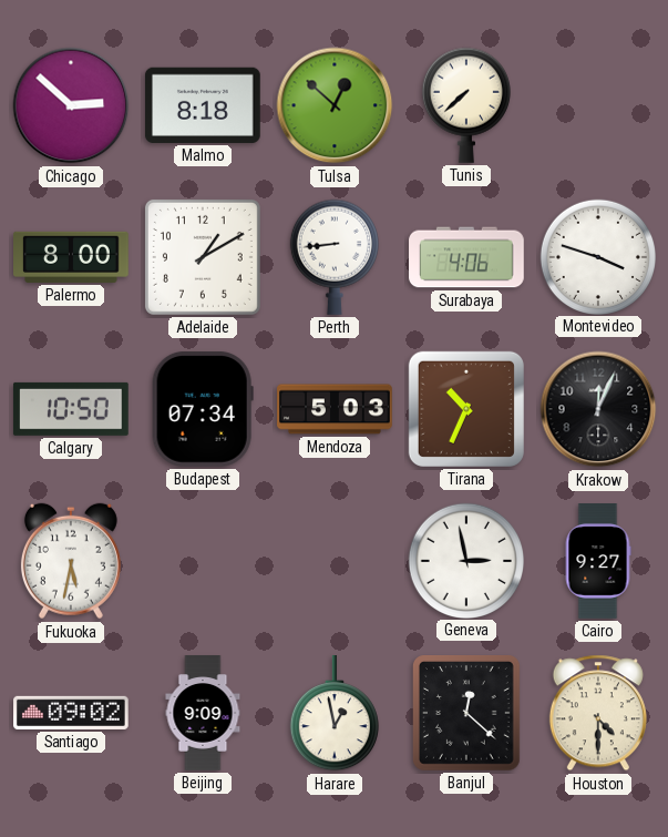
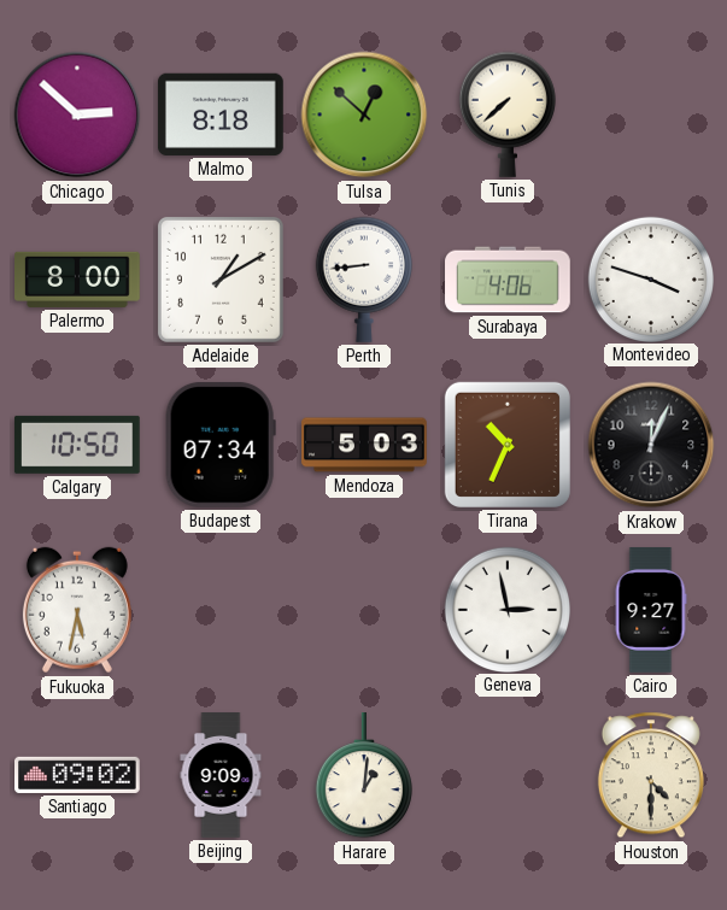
Harare: 12:58 -> 1:01
Banjul: 12:22 -> none
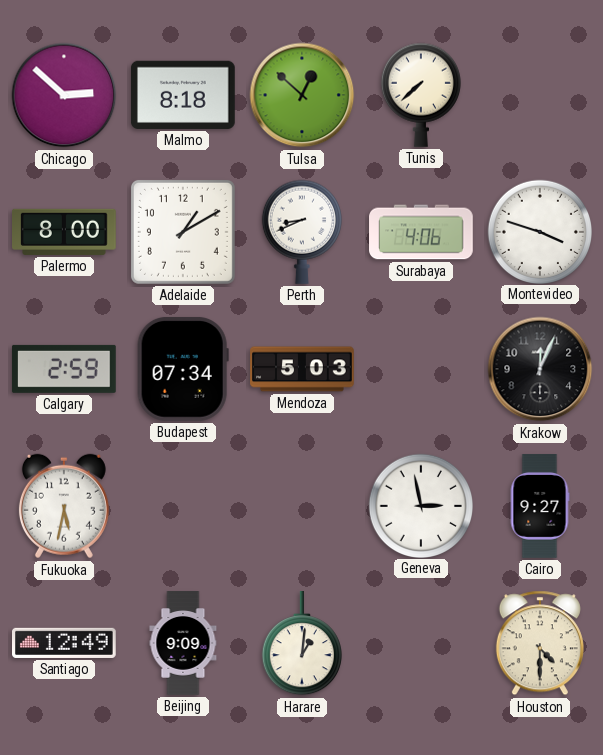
Perth: 8:44 -> 8:41
Calgary: 10:50 -> 2:59
Tirana: 10:34 -> none
Santiago: 09:02 -> 12:49
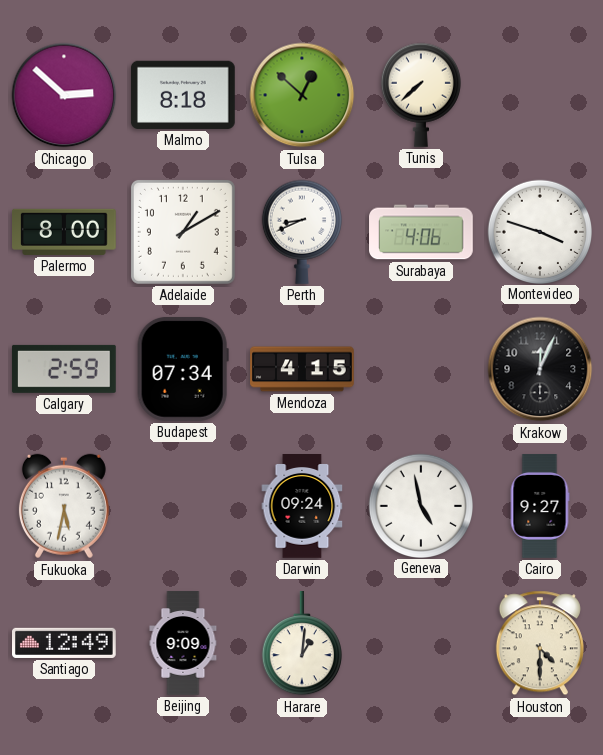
Mendoza: 5:03 -> 4:15
Darwin: none -> 09:24
Geneva: 2:58 -> 4:58
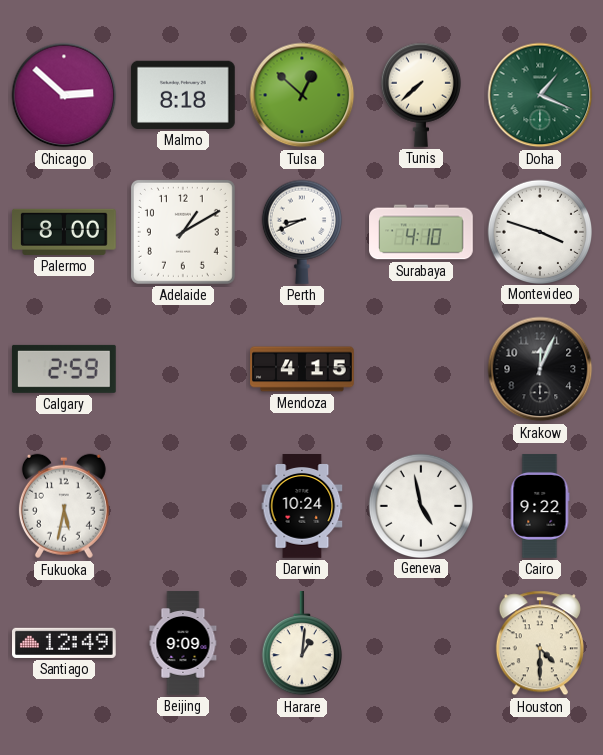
Doha: none -> 1:19
Surabaya: 4:06 -> 4:10
Budapest: 07:34 -> none
Darwin: 09:24 -> 10:24
Cairo: 9:27 -> 9:22
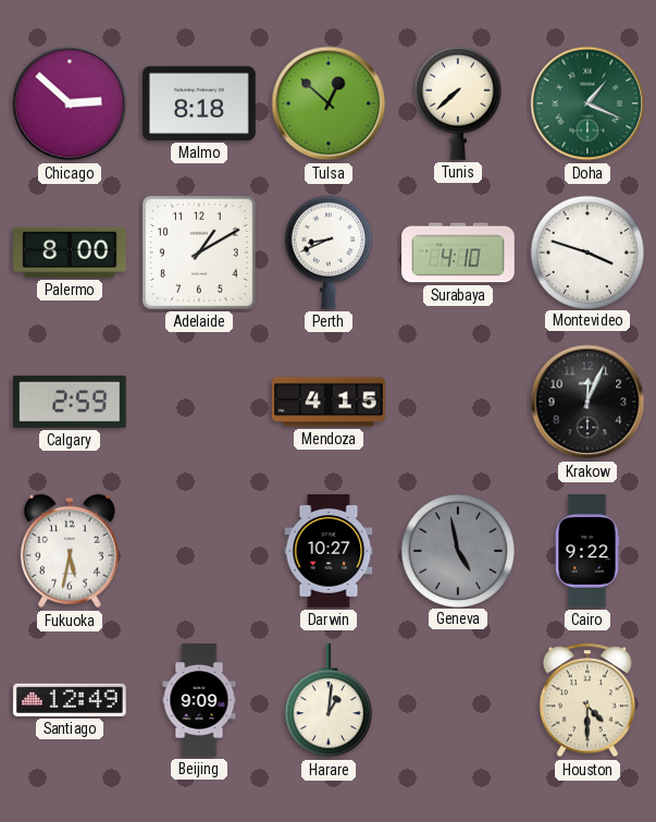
Darwin: 10:24 -> 10:27
Geneva dial: white -> grey
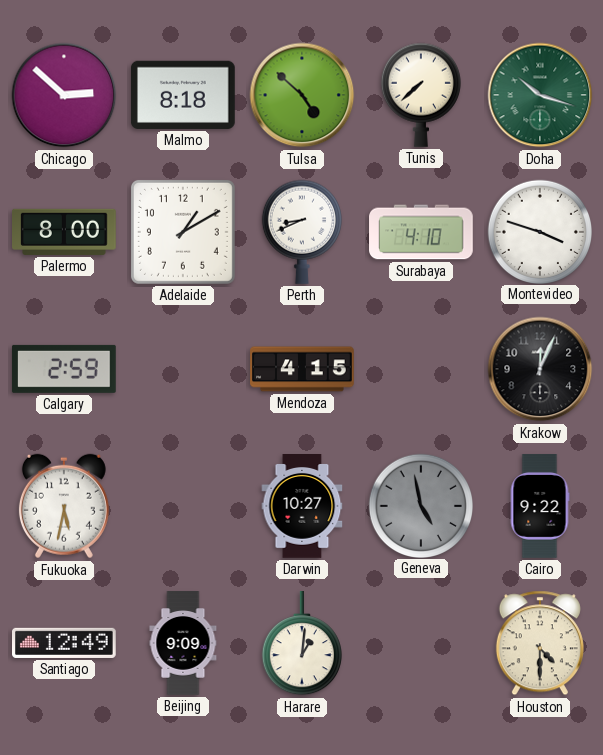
Tulsa: 12:52 -> 4:52
Doha: 1:19 -> 10:18
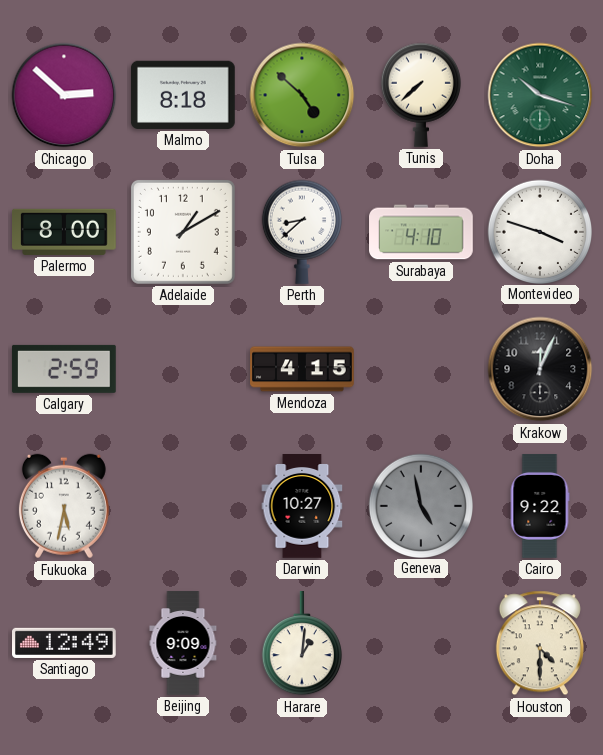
Perth: 8:41 -> 8:38
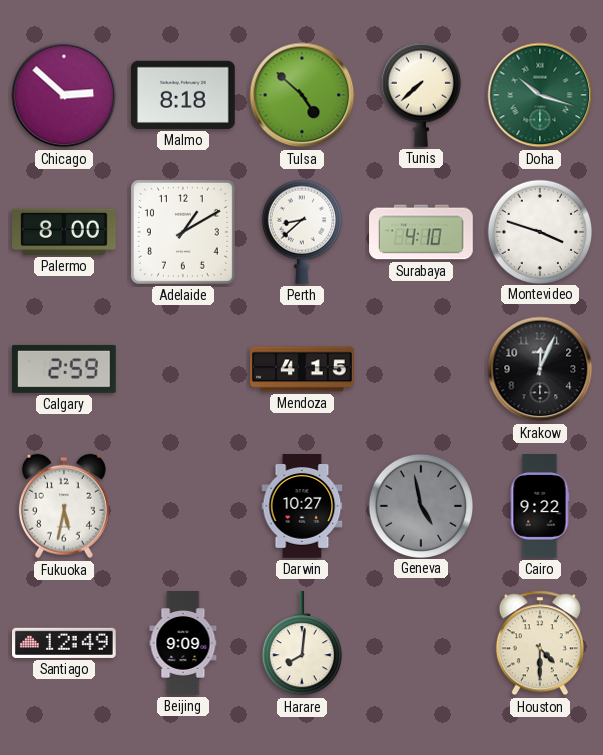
Harare: 1:01 -> 8:01
